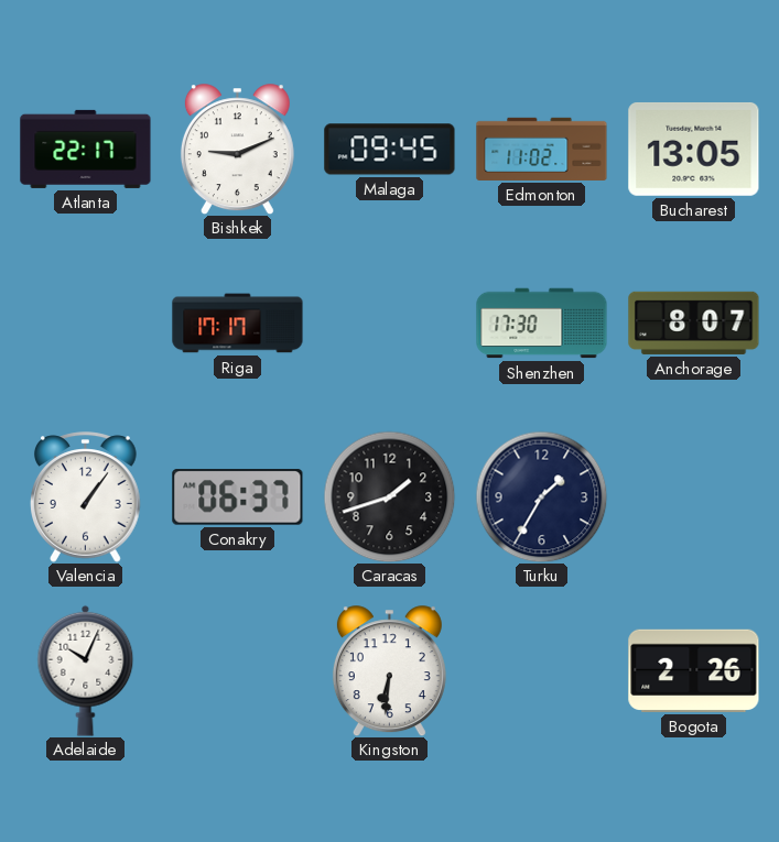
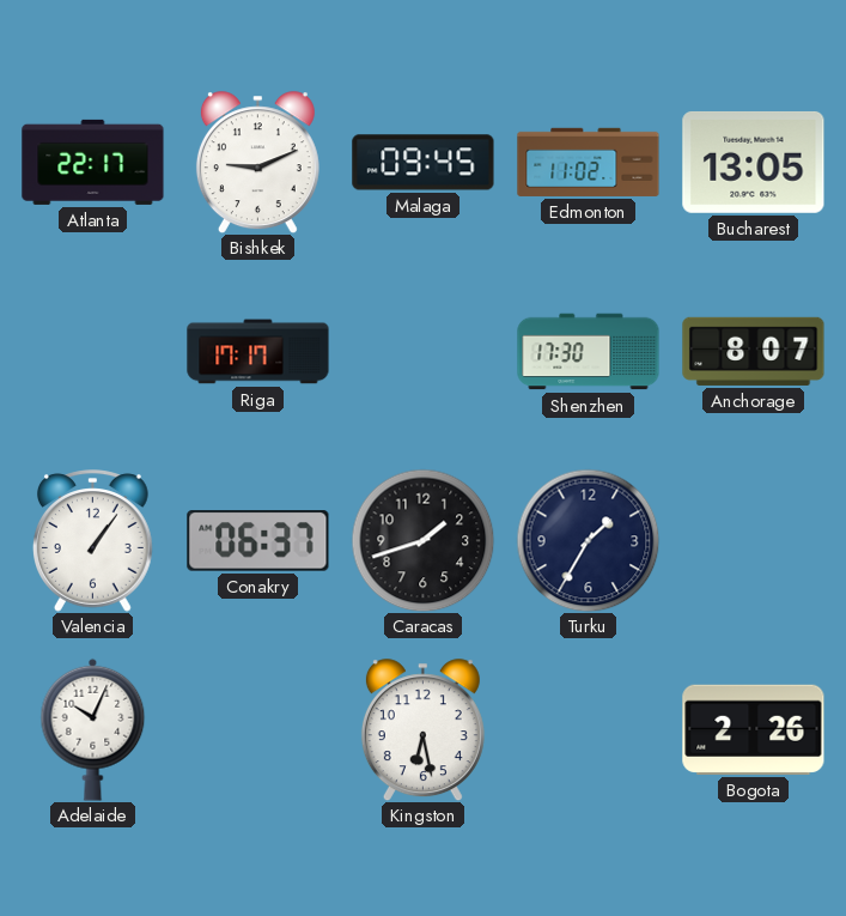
Kingston: 6:31 -> 6:28
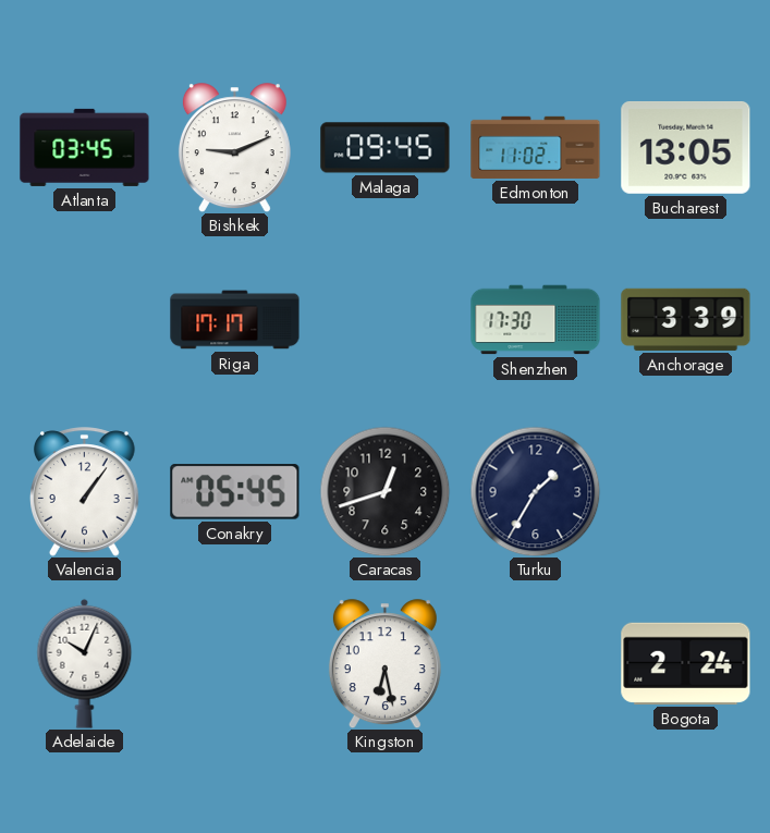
Atlanta: 22:17 -> 03:45
Anchorage: 8:07 -> 3:39
Conakry: 06:37 -> 05:45
Caracas: 1:42 -> 12:42
Bogota: 2:26 -> 2:24
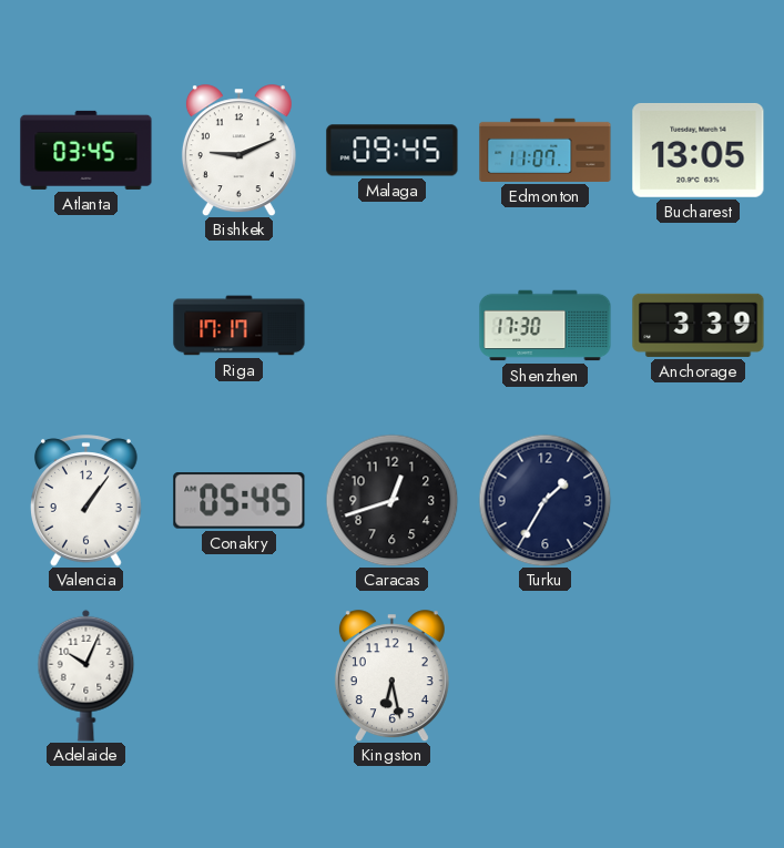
Edmonton: 11:02 -> 11:07
Bogota: 2:24 -> none
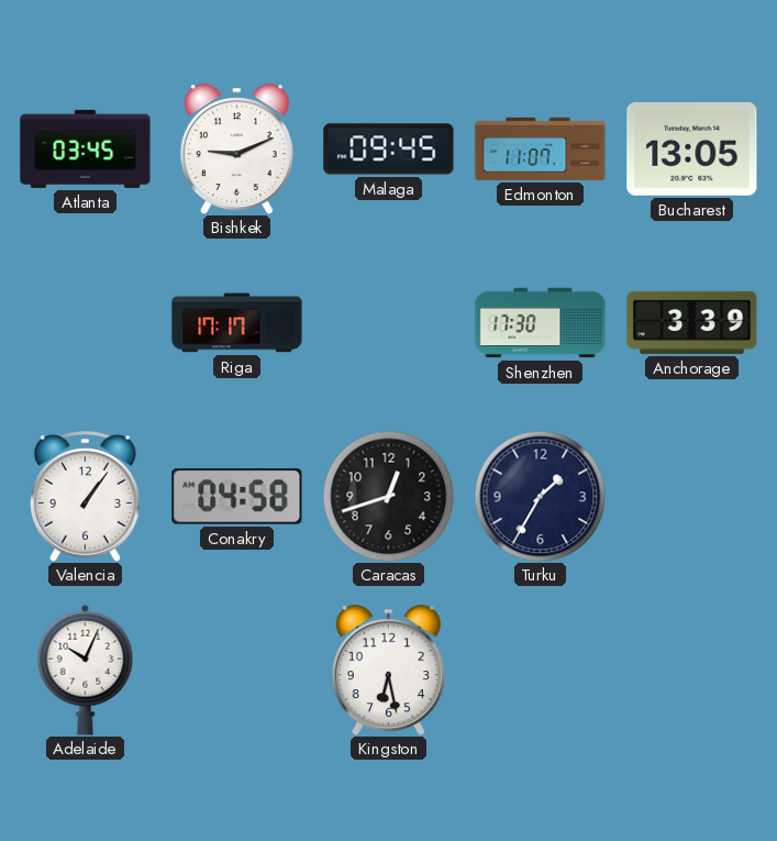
Conakry: 05:45 -> 04:58
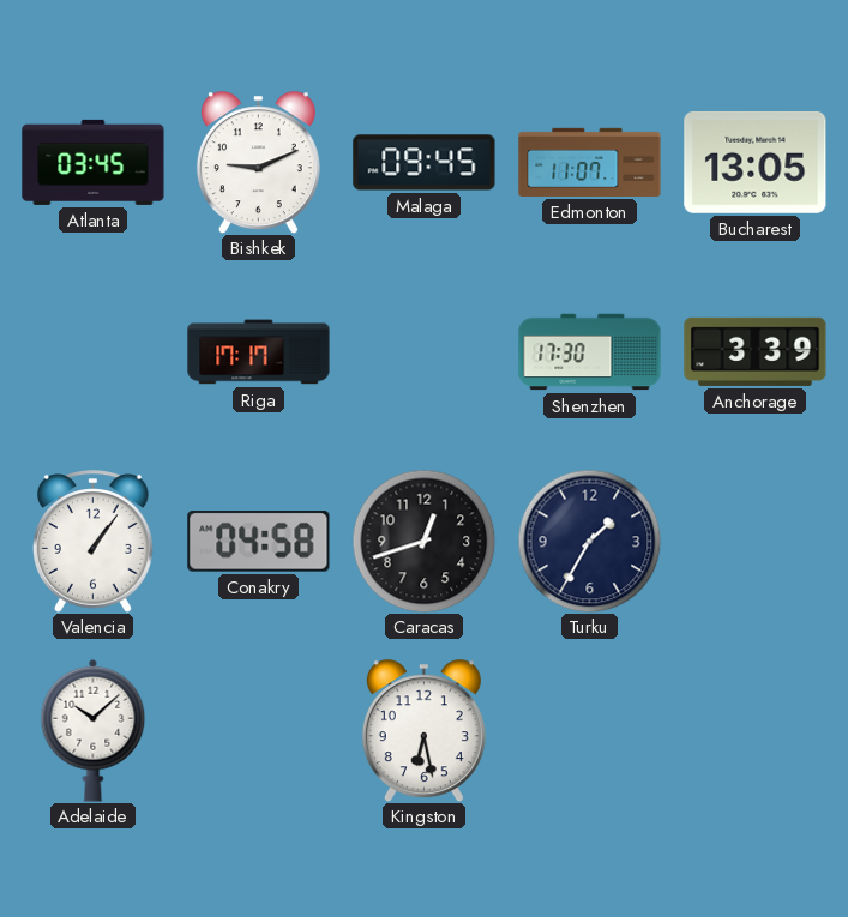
Adelaide: 10:04 -> 10:08
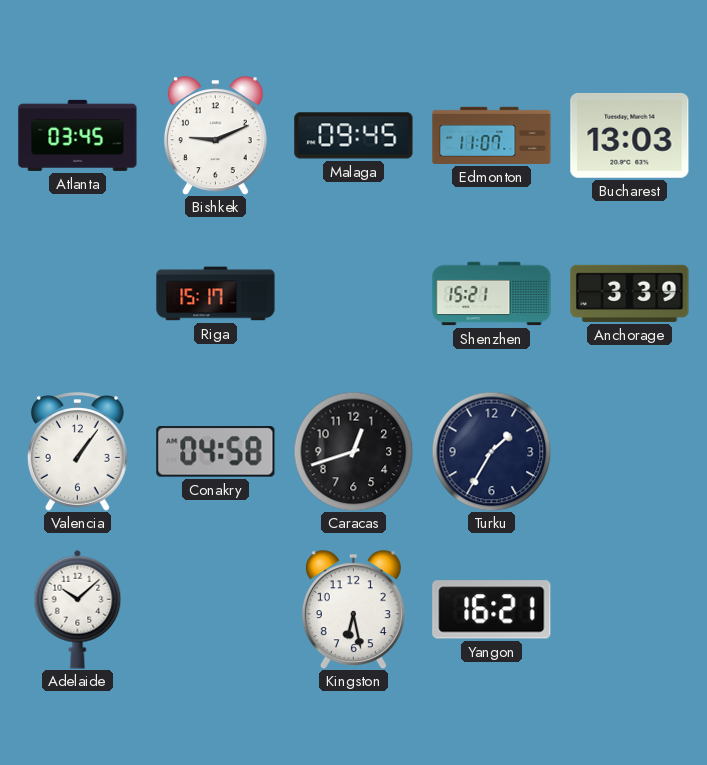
Bucharest: 13:05 -> 13:03
Riga: 17:17 -> 15:17
Shenzhen: 17:30 -> 15:21
Yangon: none -> 16:21
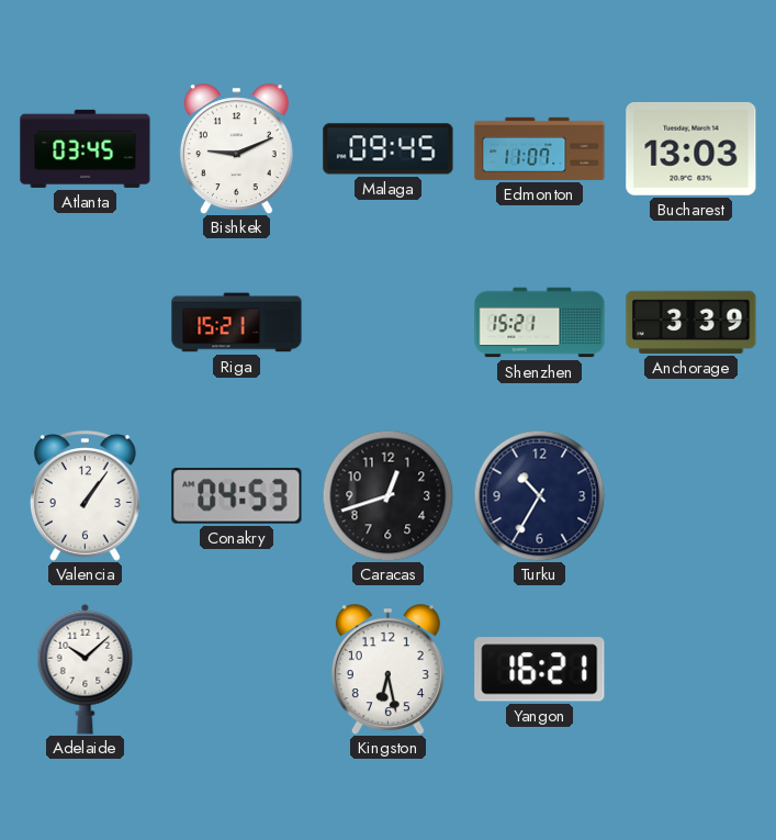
Riga: 15:17 -> 15:21
Conakry: 04:58 -> 04:53
Turku: 1:35 -> 10:35
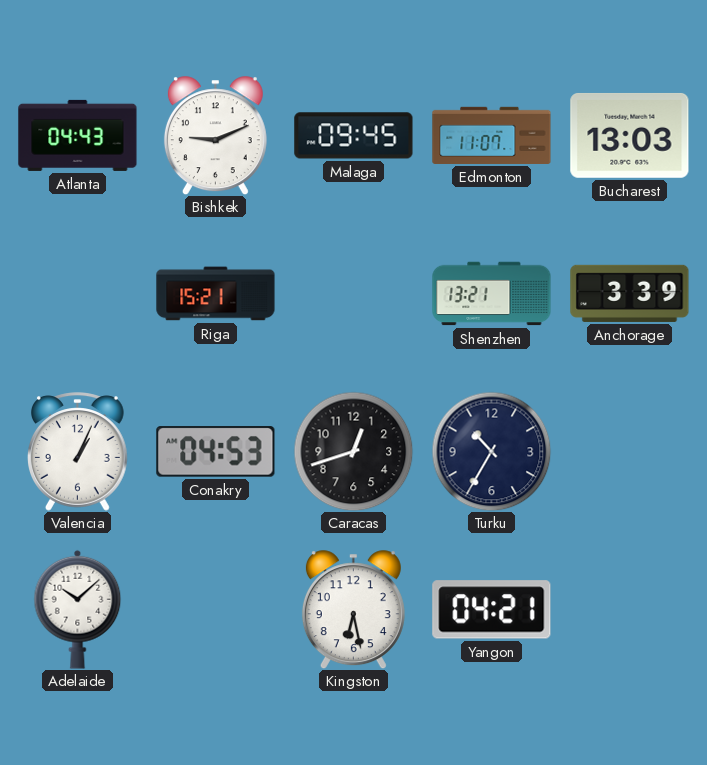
Atlanta: 03:45 -> 04:43
Shenzhen: 15:21 -> 13:21
Valencia: 1:06 -> 1:04
Yangon: 16:21 -> 04:21
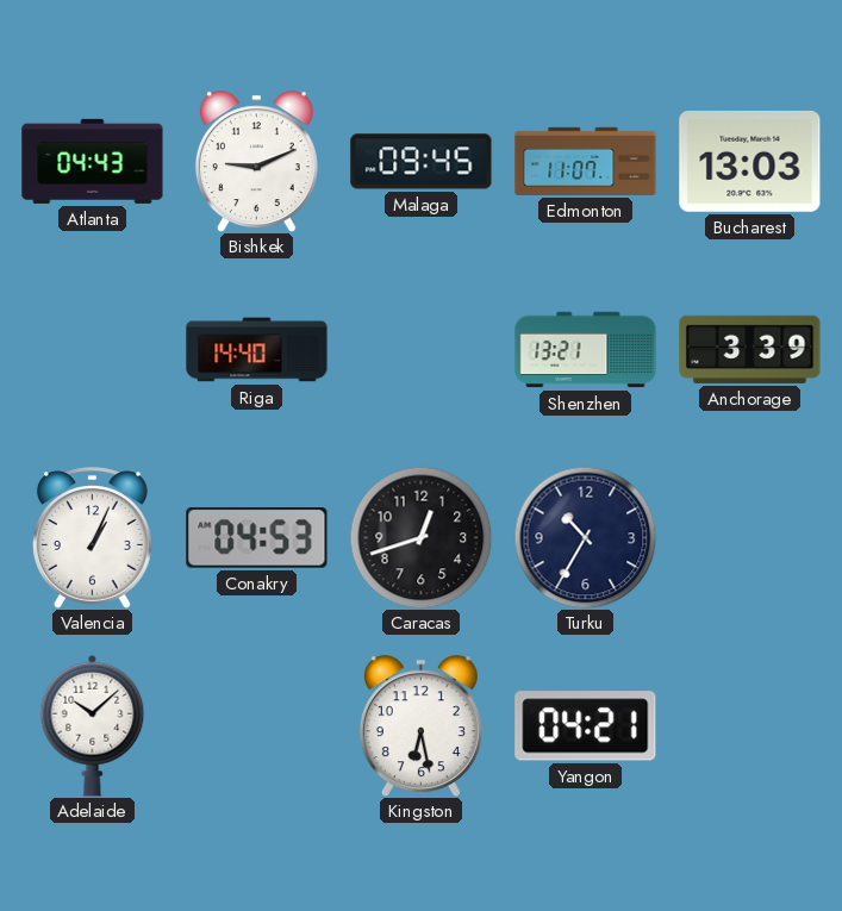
Riga: 15:21 -> 14:40
